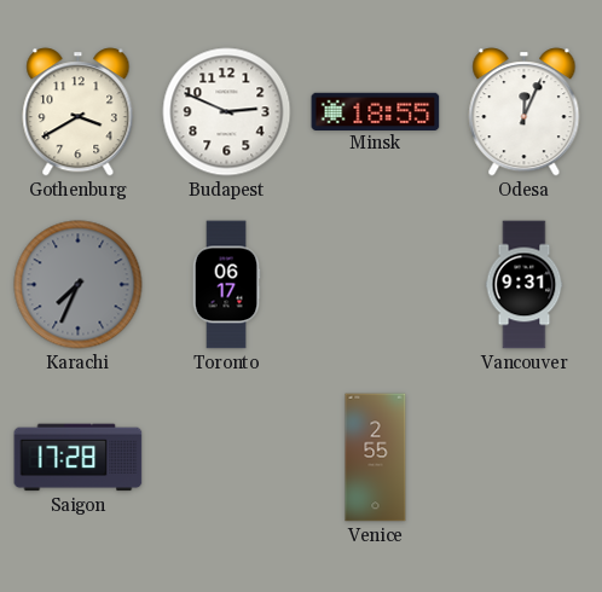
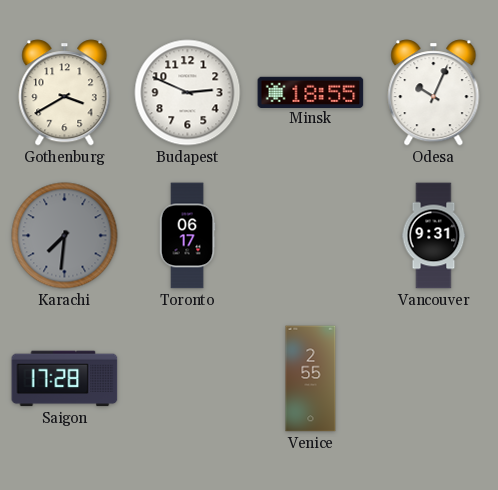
Odesa: 12:04 -> 10:04
Karachi: 7:34 -> 7:31
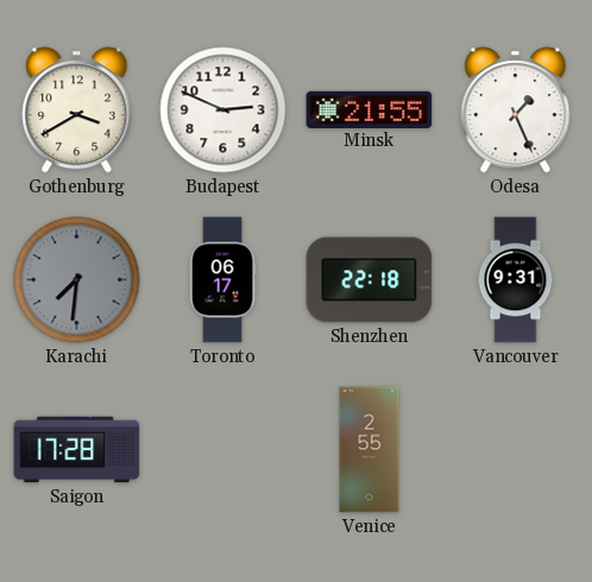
Minsk: 18:55 -> 21:55
Odesa: 10:04 -> 1:26
Shenzhen: none -> 22:18
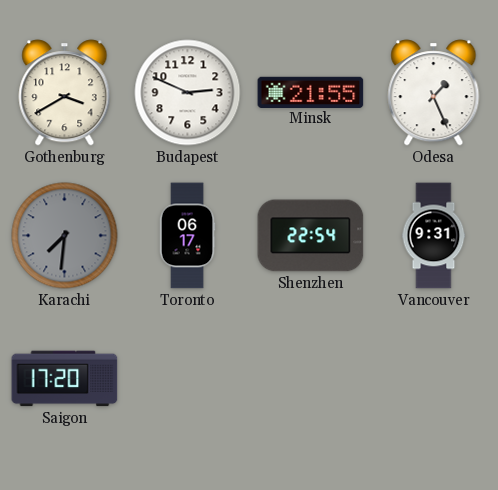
Shenzhen: 22:18 -> 22:54
Saigon: 17:28 -> 17:20
Venice: 2:55 -> none
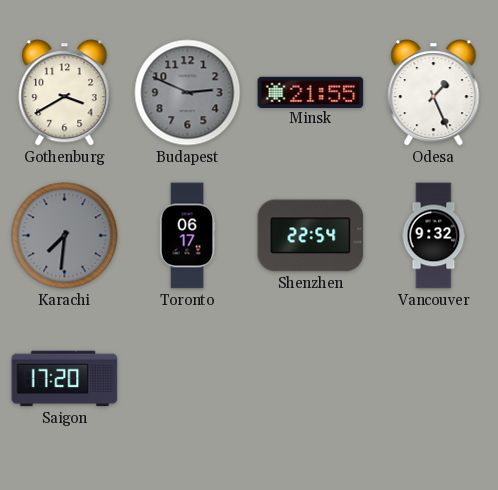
Budapest dial: white -> grey
Vancouver: 9:31 -> 9:32
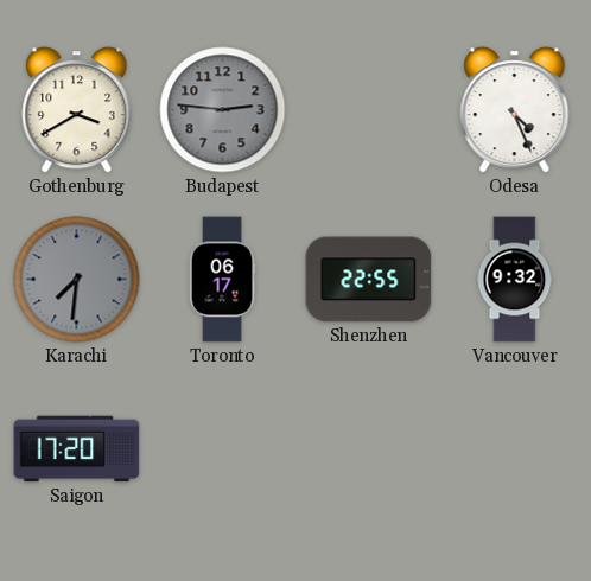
Budapest: 2:49 -> 2:46
Minsk: 21:55 -> none
Odesa: 1:26 -> 4:26
Shenzhen: 22:54 -> 22:55
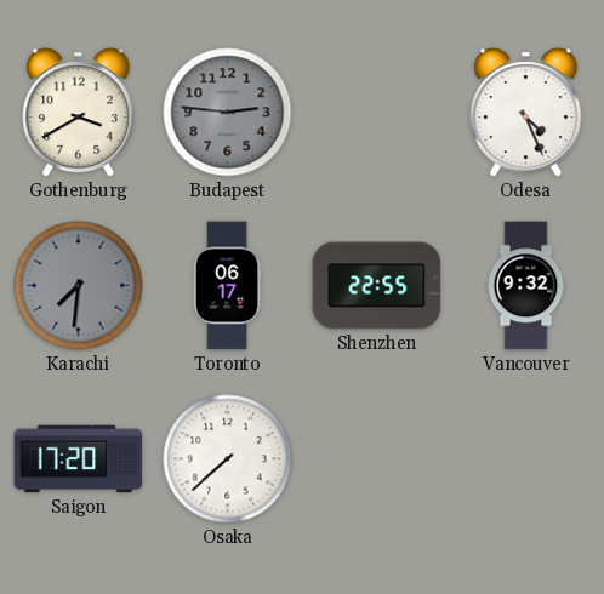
Osaka: none -> 7:38
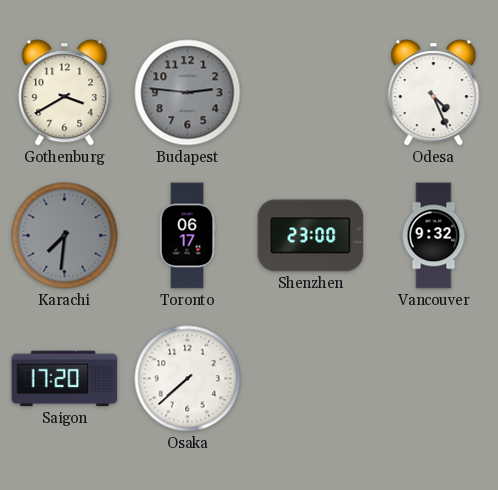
Shenzhen: 22:55 -> 23:00
